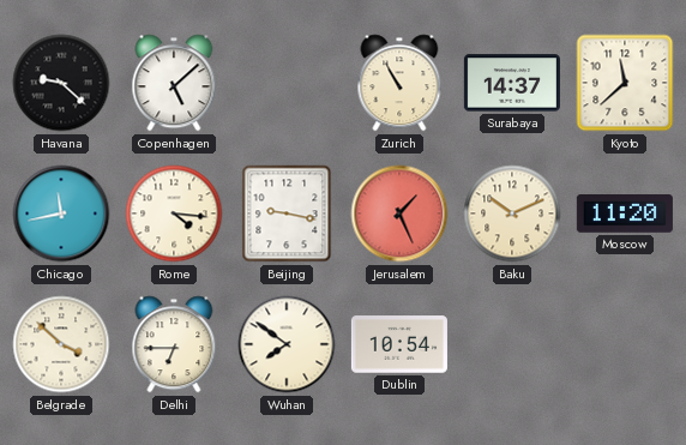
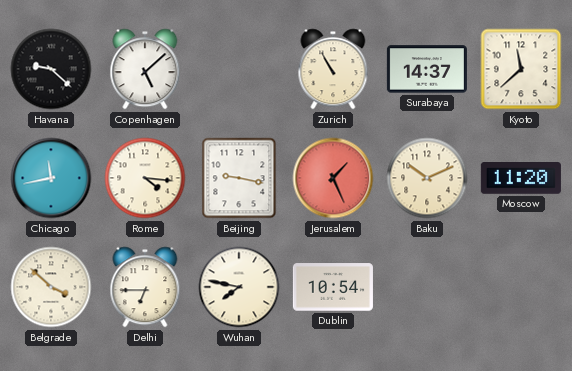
Wuhan: 7:51 -> 7:47
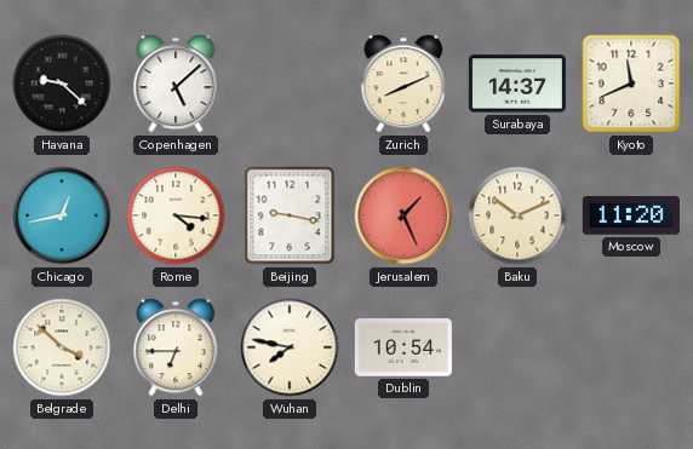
Zurich: 10:55 -> 8:11
Kyoto: 11:38 -> 11:41
Chicago: 11:43 -> 12:43
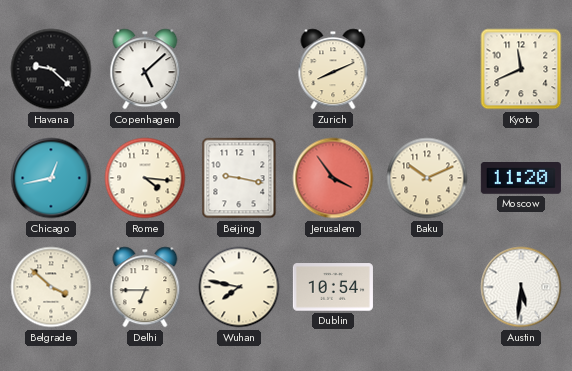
Surabaya: 14:37 -> none
Jerusalem: 1:26 -> 3:54
Austin: none -> 5:31
